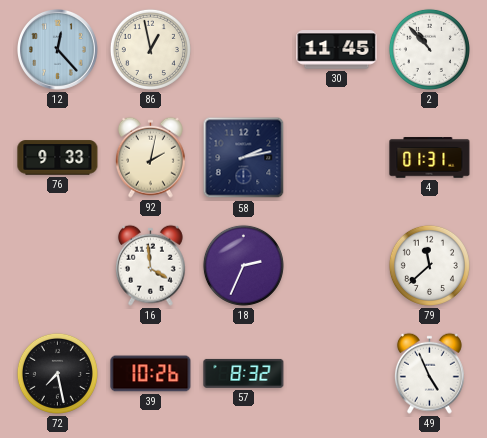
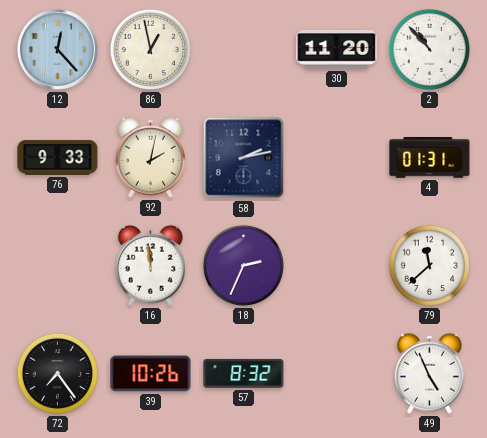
30: 11:45 -> 11:20
16: 3:59 -> 11:59
72: 7:28 -> 7:24
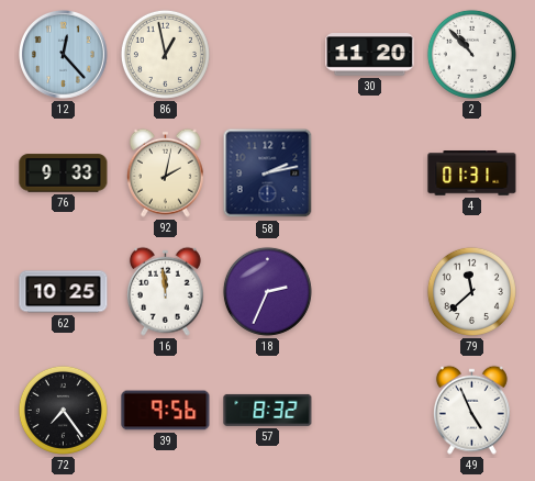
62: none -> 10:25
39: 10:26 -> 9:56
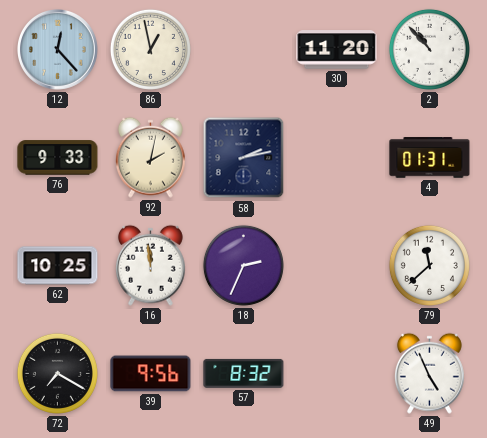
72: 7:24 -> 7:20
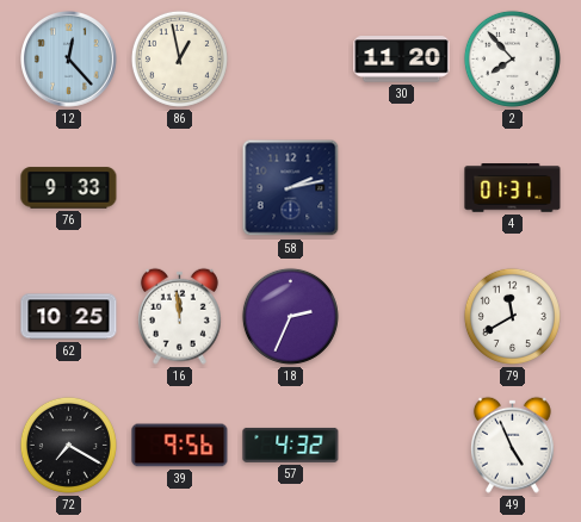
2: 10:53 -> 7:53
92: 2:02 -> none
79: 11:38 -> 11:40
57: 8:32 -> 4:32
